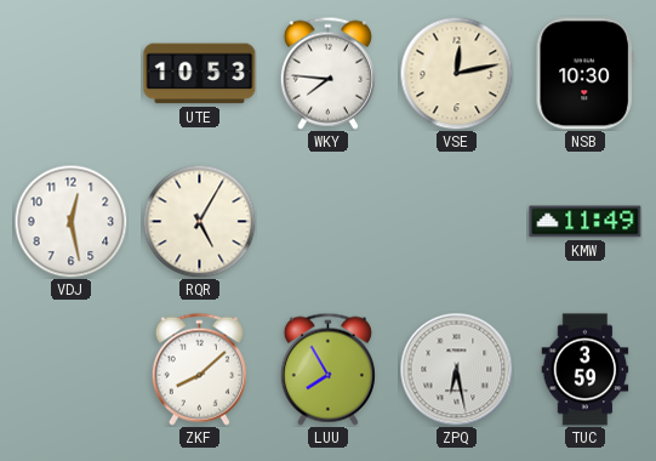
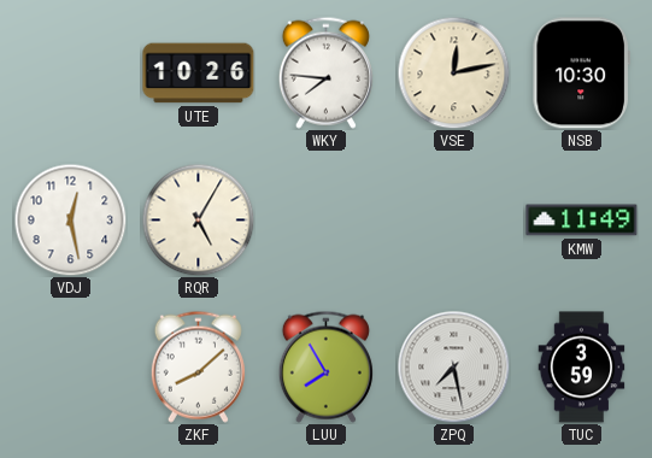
UTE: 10:53 -> 10:26
ZPQ: 6:28 -> 7:28
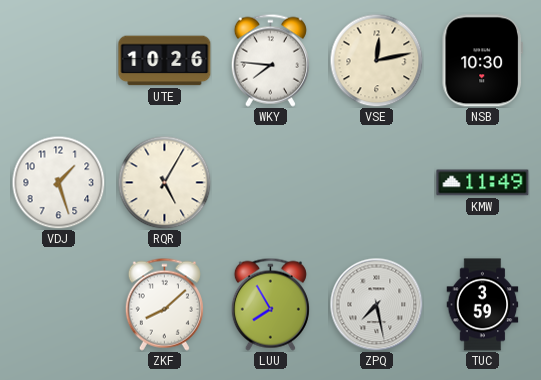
VDJ: 12:28 -> 1:27
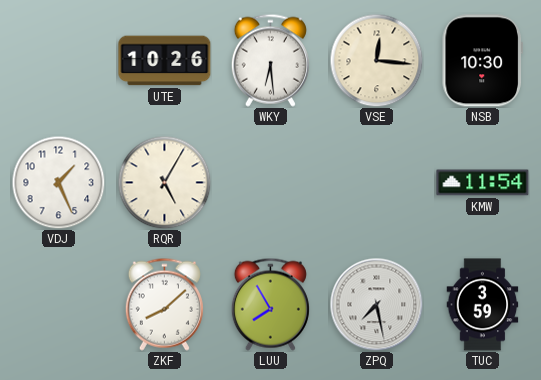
WKY: 7:46 -> 6:29
VSE: 12:13 -> 12:16
VDJ: 1:27 -> 1:26
KMW: 11:49 -> 11:54
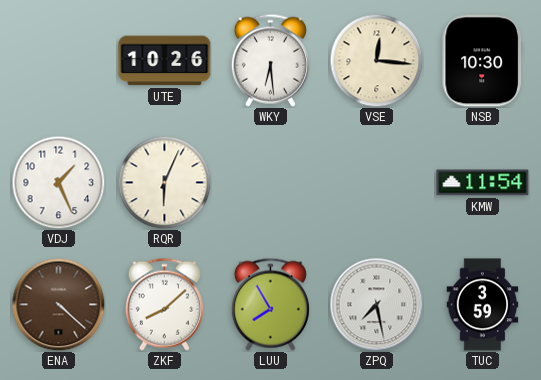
RQR: 5:05 -> 6:04
ENA: none -> 4:22
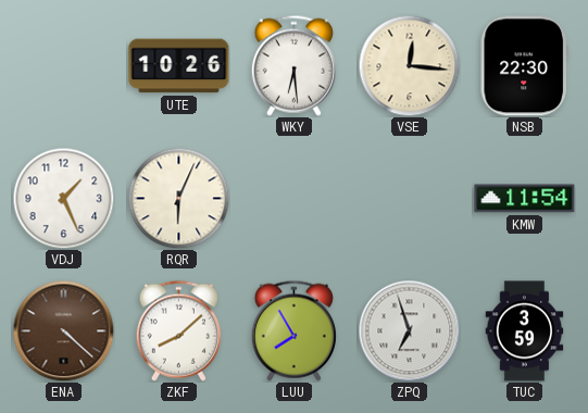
NSB: 10:30 -> 22:30
ZPQ: 7:28 -> 6:57
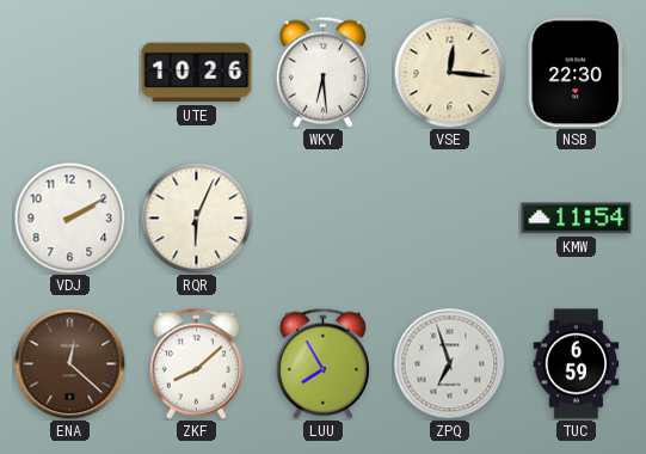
VDJ: 1:26 -> 2:10
ENA: 4:22 -> 12:22
TUC: 3:59 -> 6:59
